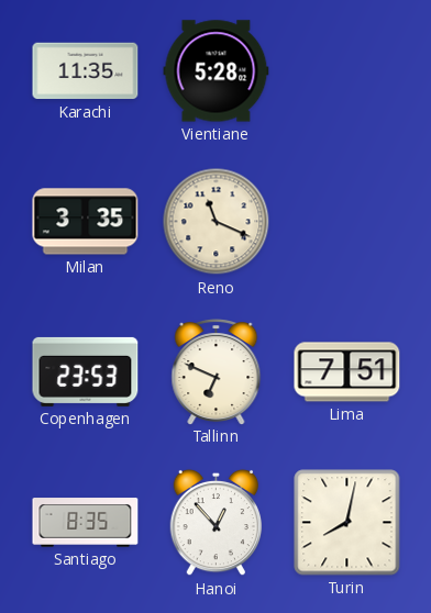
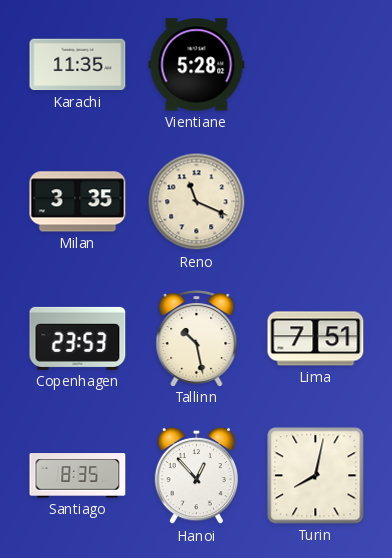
Tallinn: 6:49 -> 10:28
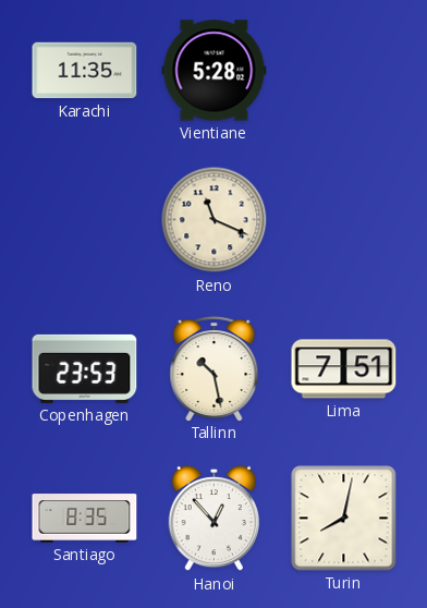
Milan: 3:35 -> none
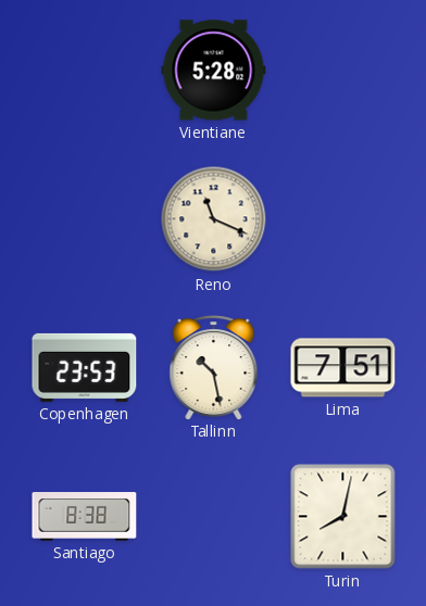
Karachi: 11:35 -> none
Santiago: 8:35 -> 8:38
Hanoi: 12:53 -> none
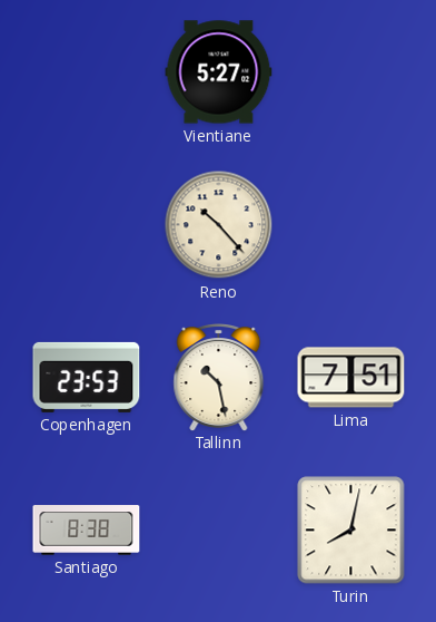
Vientiane: 5:28 -> 5:27
Reno: 11:19 -> 10:23
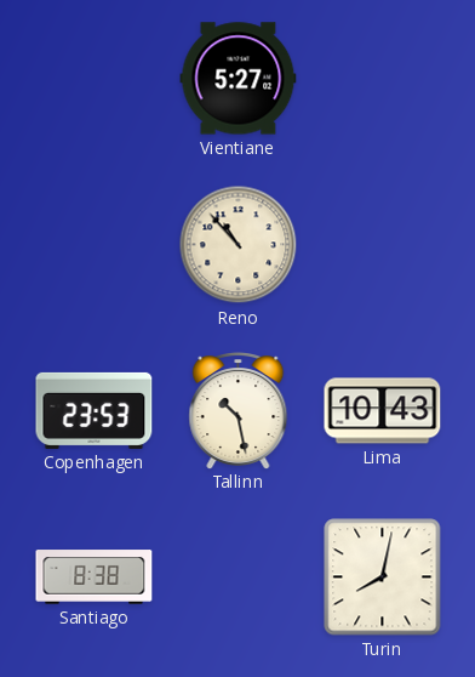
Reno: 10:23 -> 10:53
Lima: 7:51 -> 10:43
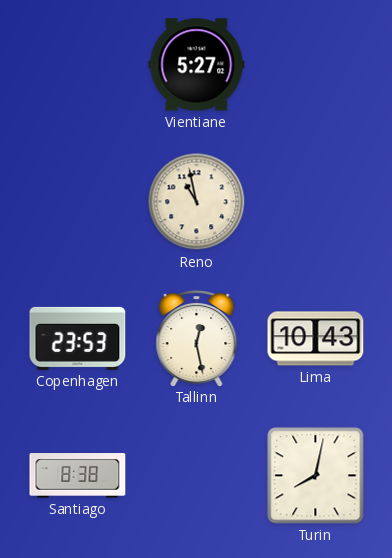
Reno: 10:53 -> 10:58
Tallinn: 10:28 -> 12:28
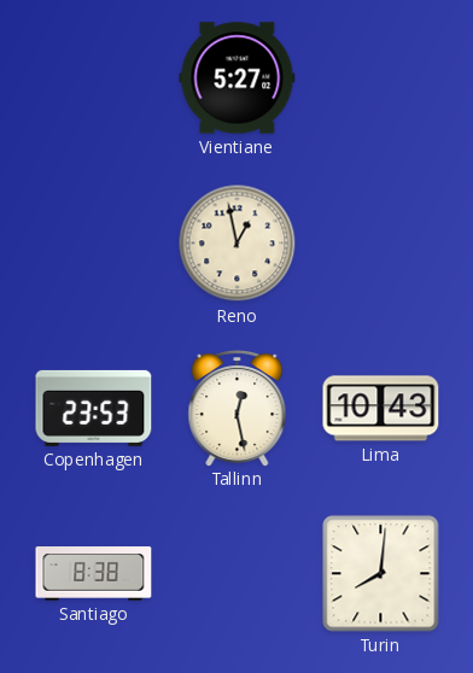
Reno: 10:58 -> 12:58
Turin: 8:02 -> 8:01
